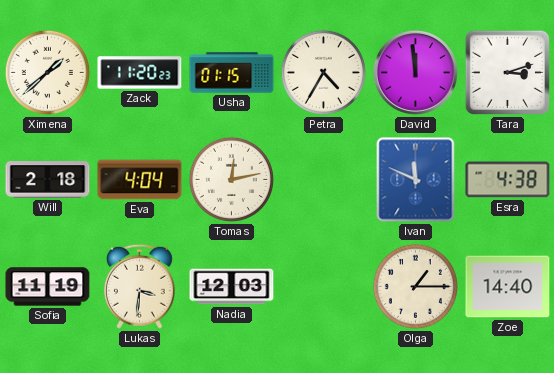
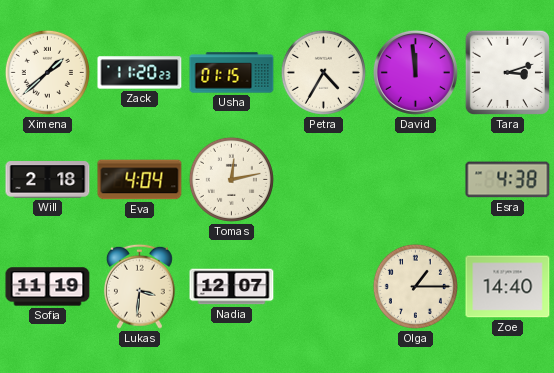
Ivan: 11:49 -> none
Nadia: 12:03 -> 12:07
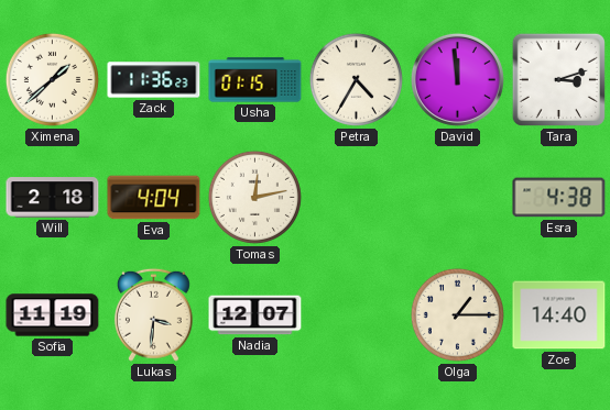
Zack: 11:20 -> 11:36
